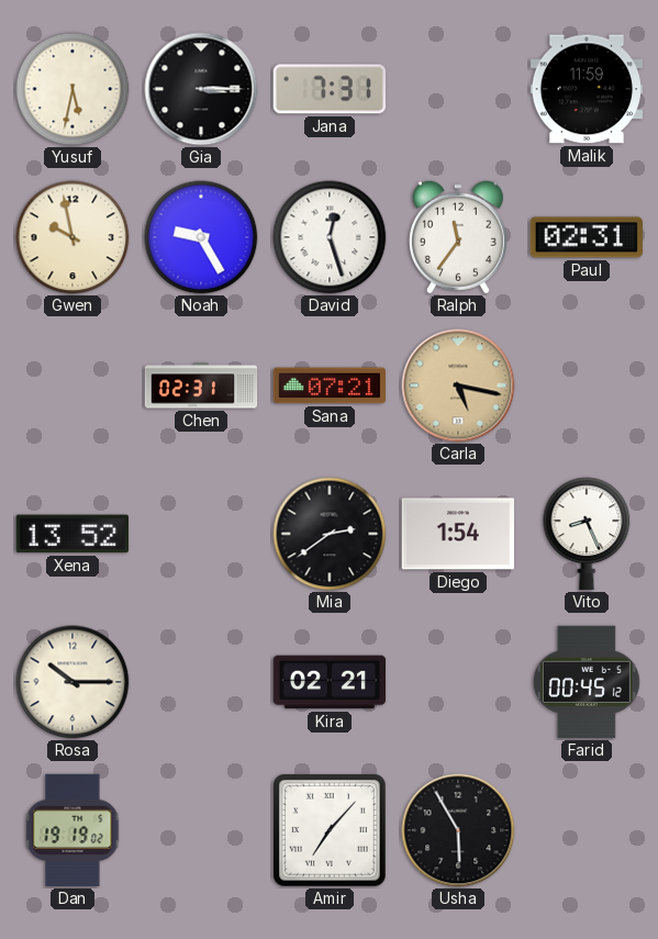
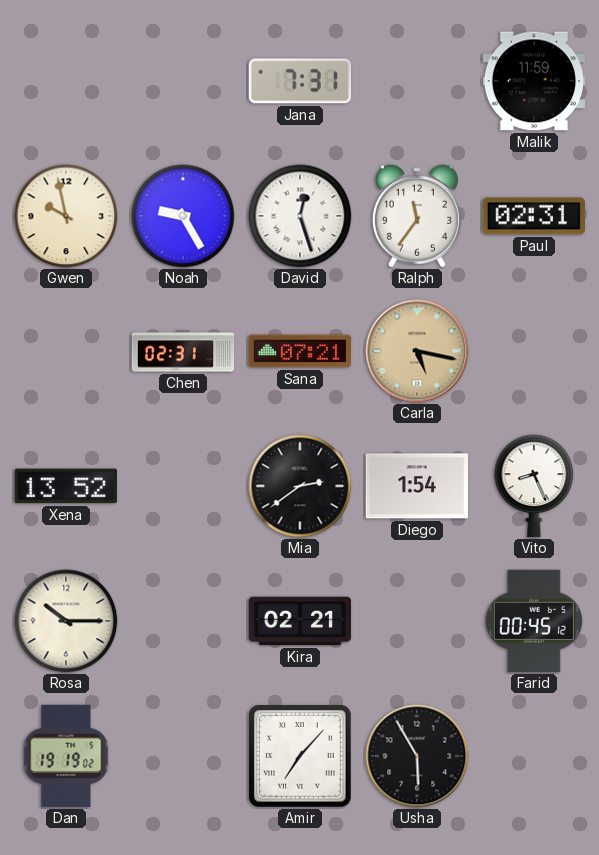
Yusuf: 5:32 -> none
Gia: 3:15 -> none
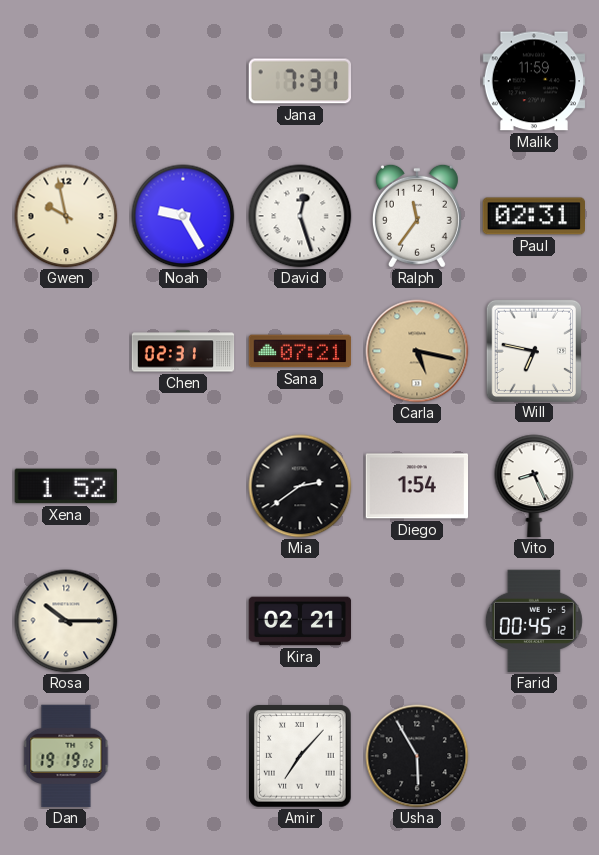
Will: none -> 6:47
Xena: 13:52 -> 1:52
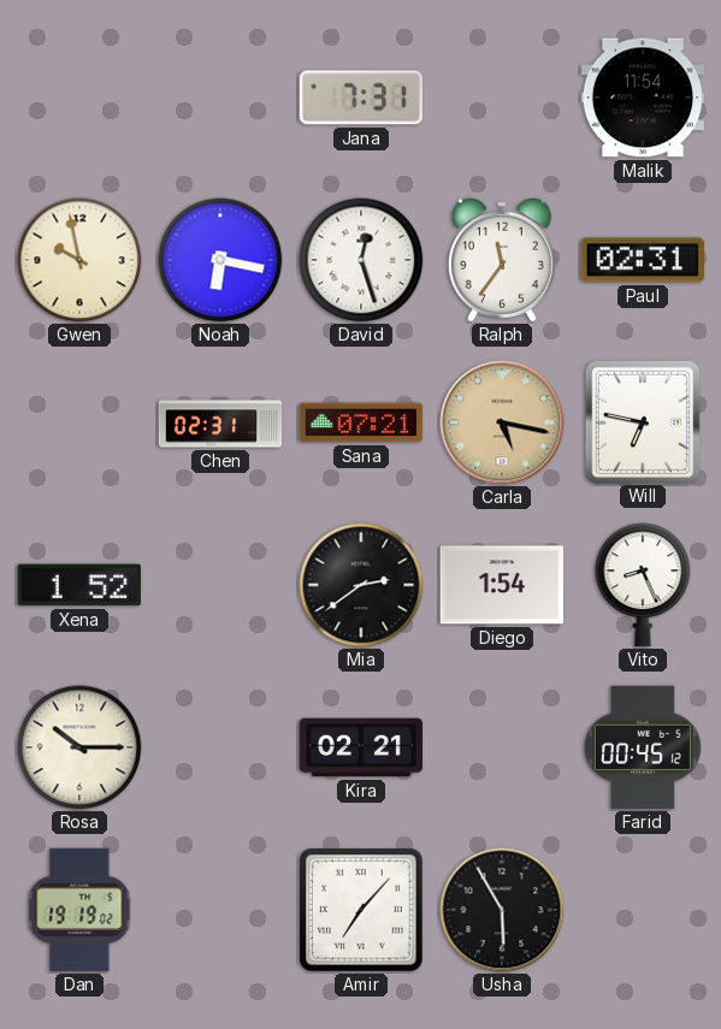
Malik: 11:59 -> 11:54
Noah: 9:25 -> 6:17
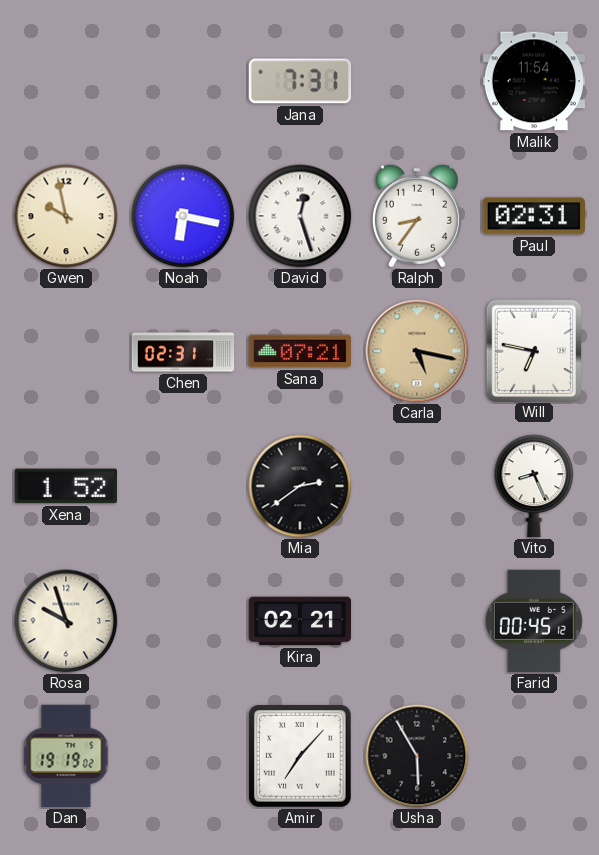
Ralph: 11:36 -> 8:36
Diego: 1:54 -> none
Rosa: 10:15 -> 9:57
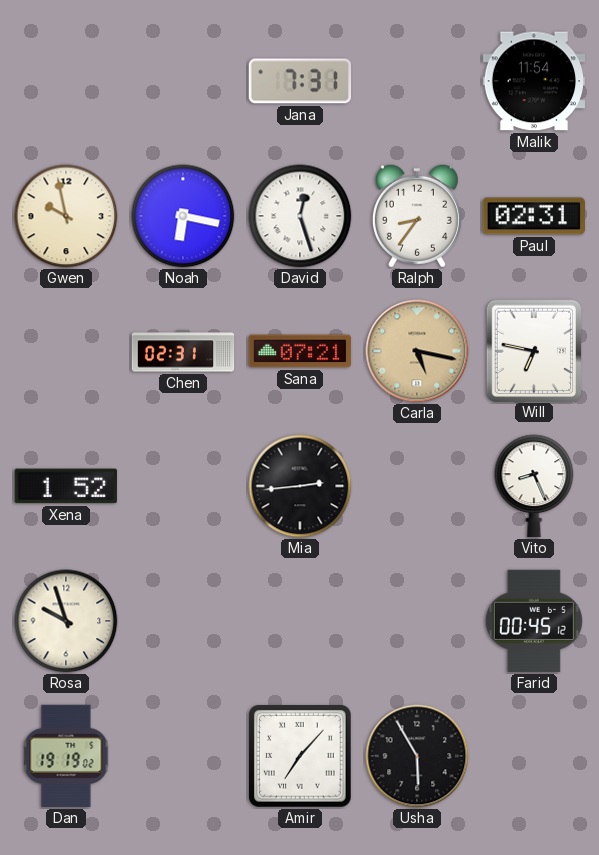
Mia: 2:39 -> 2:44
Kira: 02:21 -> none
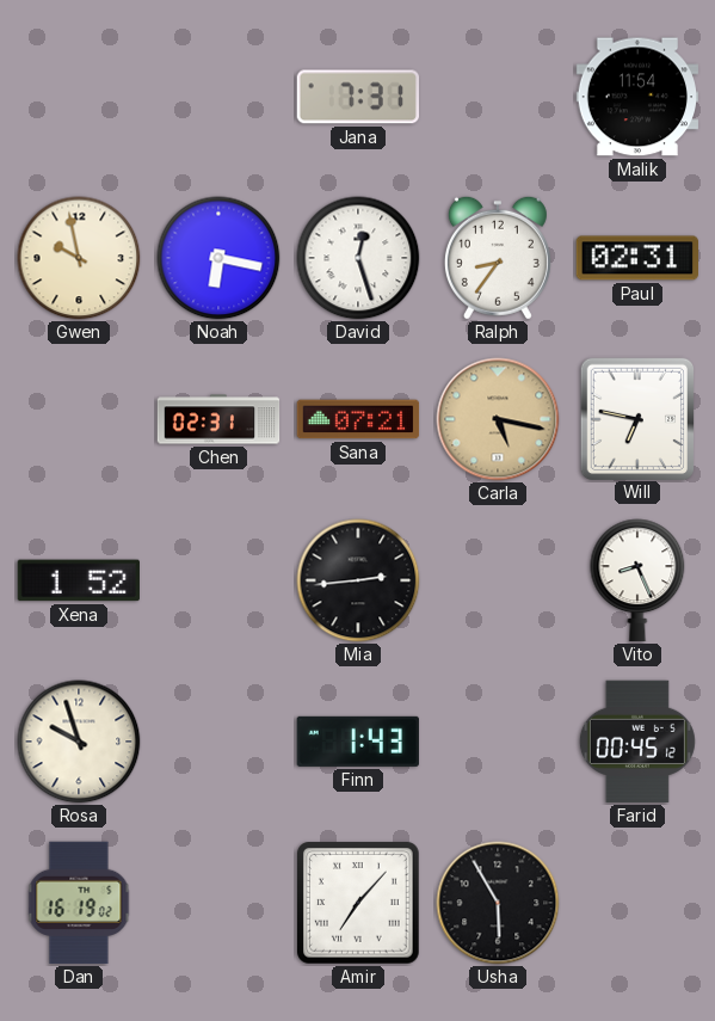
Finn: none -> 1:43
Dan: 19:19 -> 16:19
